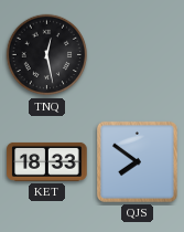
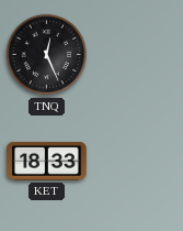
TNQ: 12:28 -> 12:26
QJS: 7:51 -> none
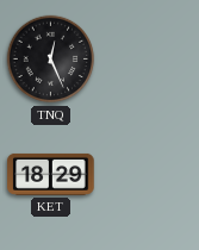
KET: 18:33 -> 18:29
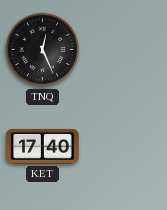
KET: 18:29 -> 17:40
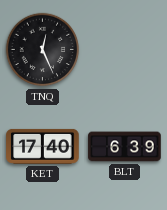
BLT: none -> 6:39
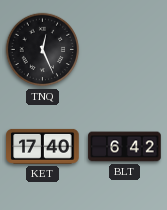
BLT: 6:39 -> 6:42
